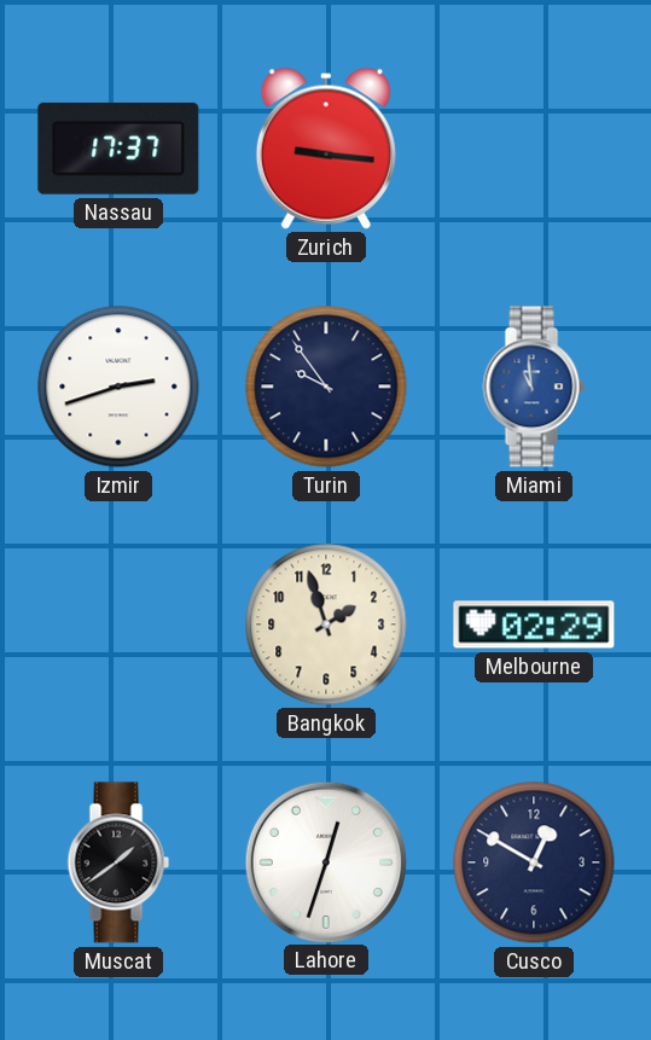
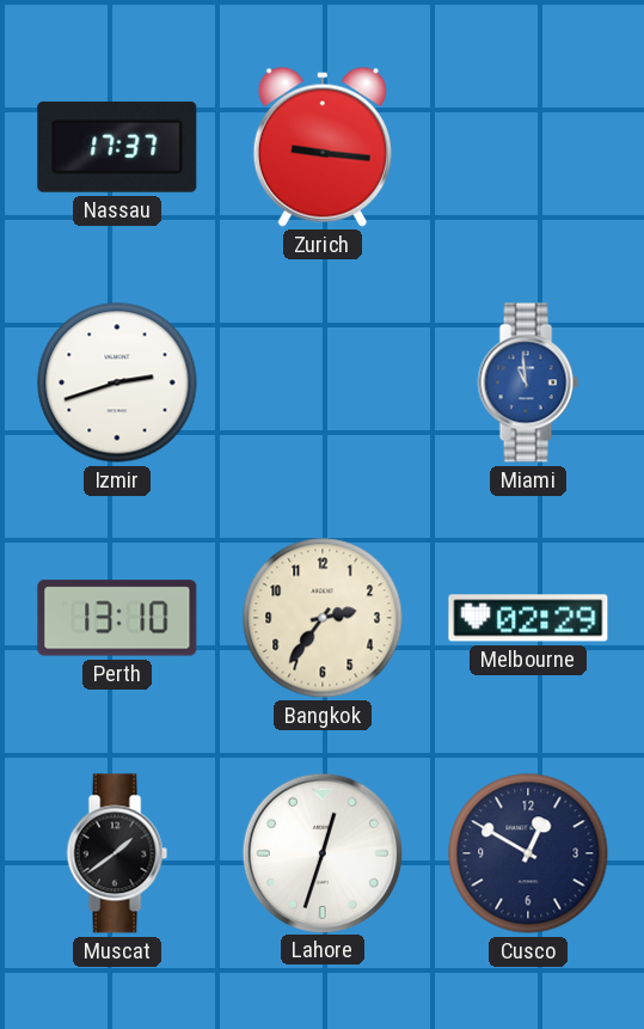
Turin: 9:54 -> none
Perth: none -> 13:10
Bangkok: 1:57 -> 2:36
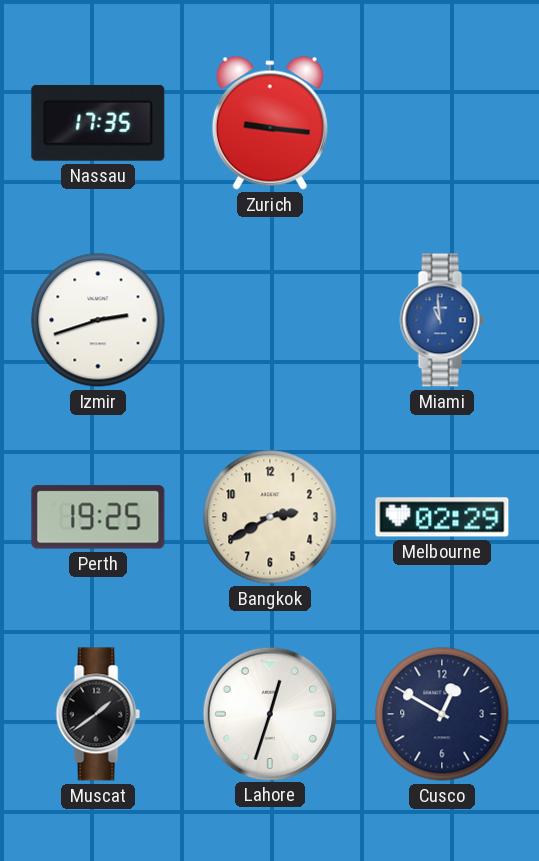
Nassau: 17:37 -> 17:35
Perth: 13:10 -> 19:25
Bangkok: 2:36 -> 2:40
